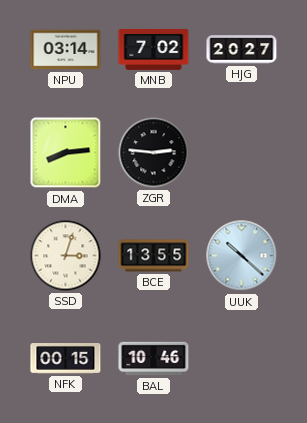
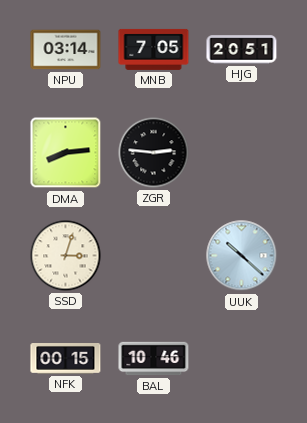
MNB: 7:02 -> 7:05
HJG: 20:27 -> 20:51
BCE: 13:55 -> none
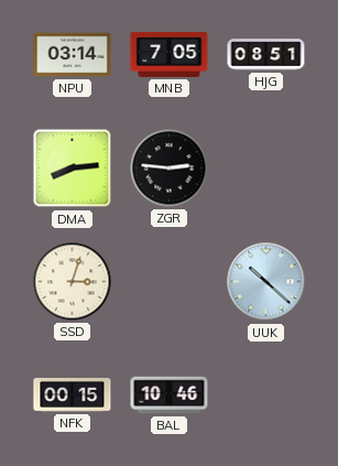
HJG: 20:51 -> 08:51
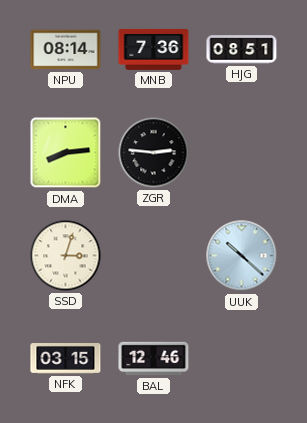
NPU: 03:14 -> 08:14
MNB: 7:05 -> 7:36
NFK: 00:15 -> 03:15
BAL: 10:46 -> 12:46
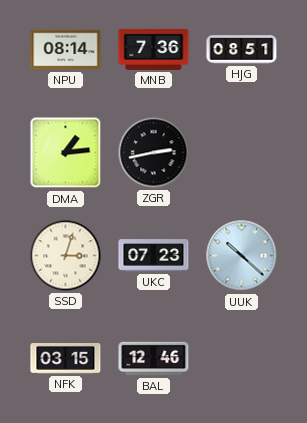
DMA: 8:14 -> 1:14
ZGR: 2:46 -> 2:43
UKC: none -> 07:23
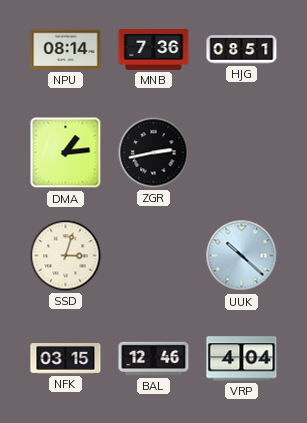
UKC: 07:23 -> none
VRP: none -> 4:04
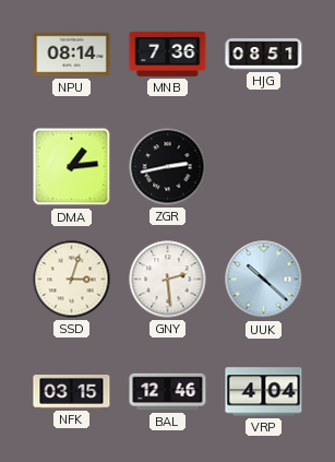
GNY: none -> 2:29
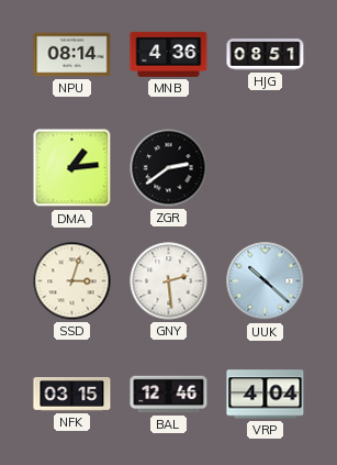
MNB: 7:36 -> 4:36
ZGR: 2:43 -> 2:39
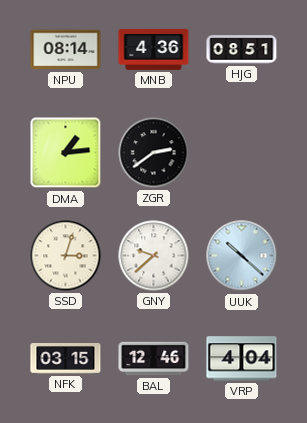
GNY: 2:29 -> 9:38
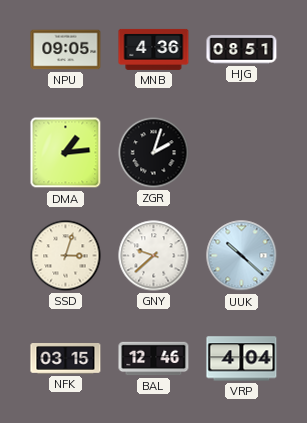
NPU: 08:14 -> 09:05
ZGR: 2:39 -> 2:03
